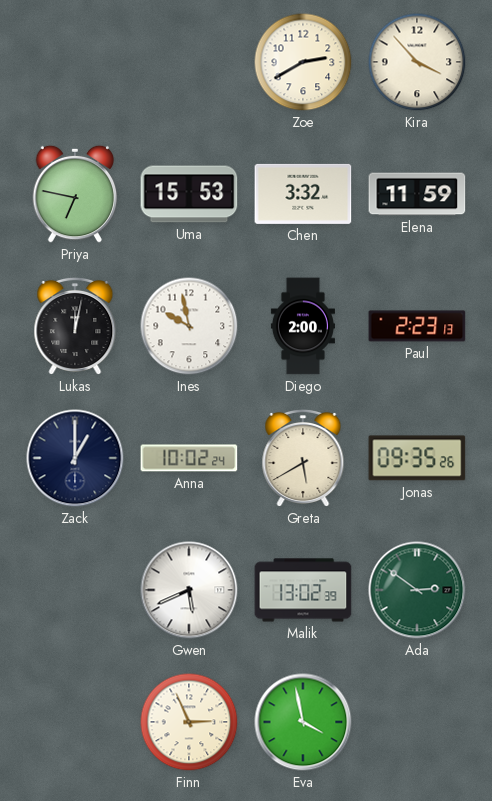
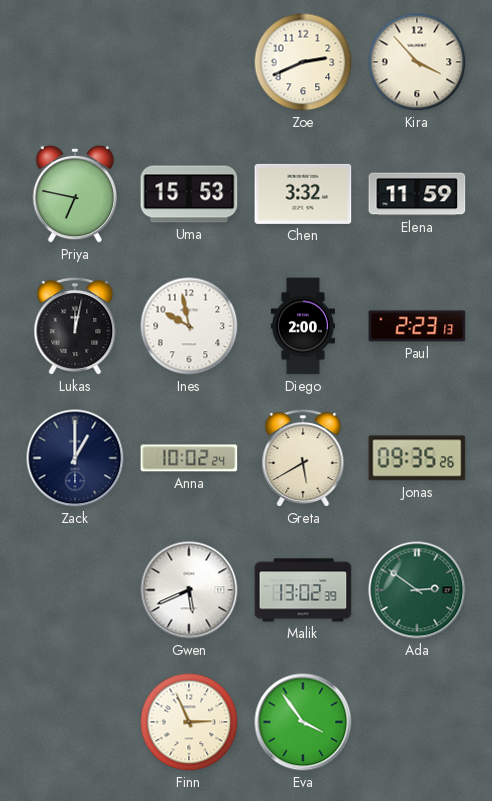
Zoe: 2:40 -> 2:41
Eva: 3:58 -> 3:54
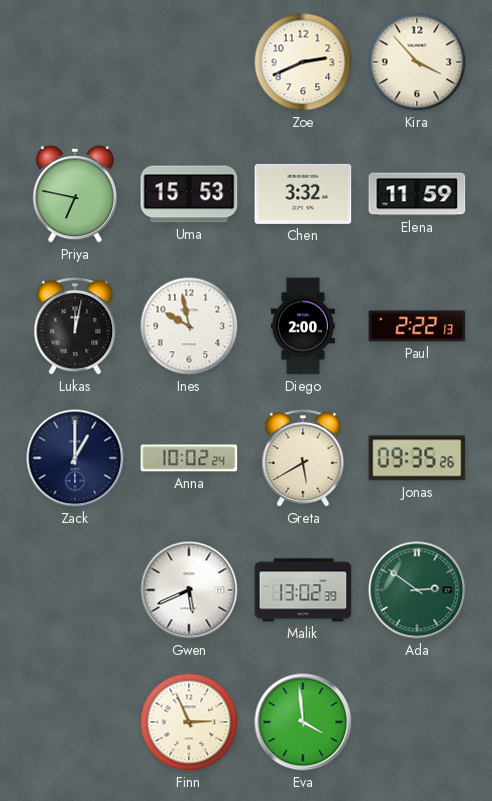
Paul: 2:23 -> 2:22
Eva: 3:54 -> 3:59
